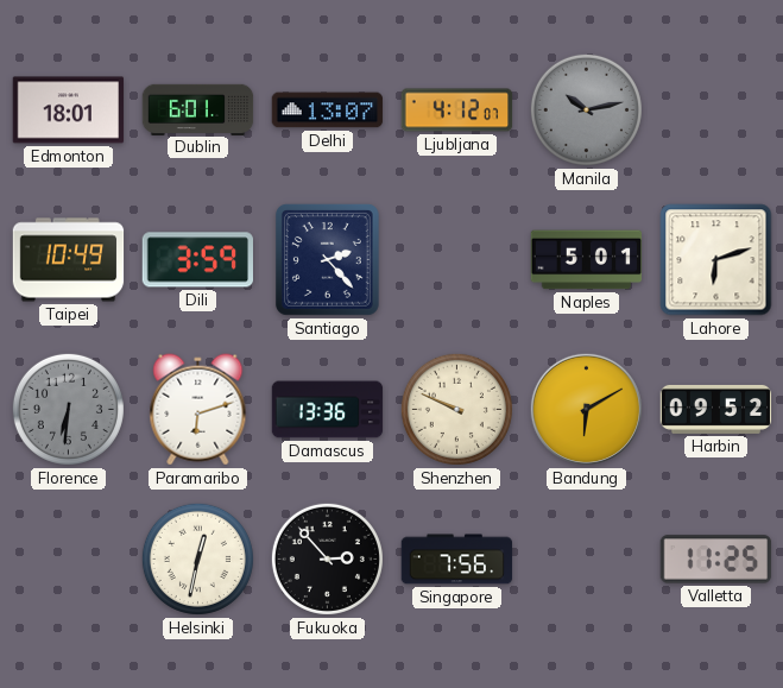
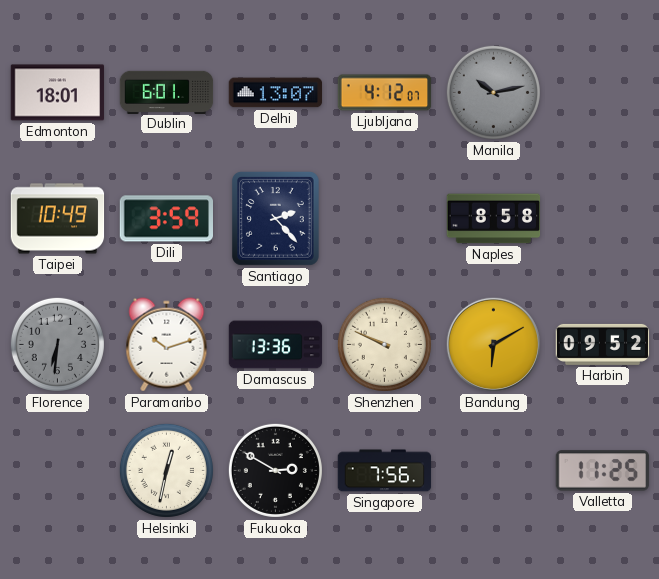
Naples: 5:01 -> 8:58
Lahore: 6:12 -> none
Paramaribo: 6:12 -> 10:12
Fukuoka: 2:53 -> 2:50
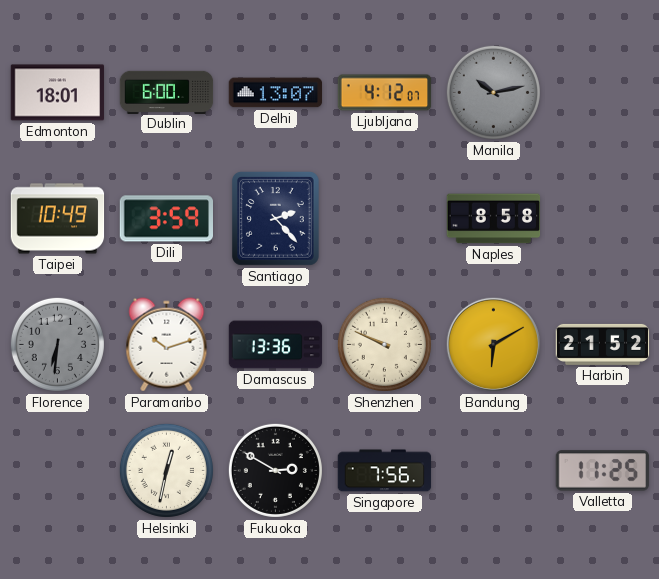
Dublin: 6:01 -> 6:00
Harbin: 09:52 -> 21:52
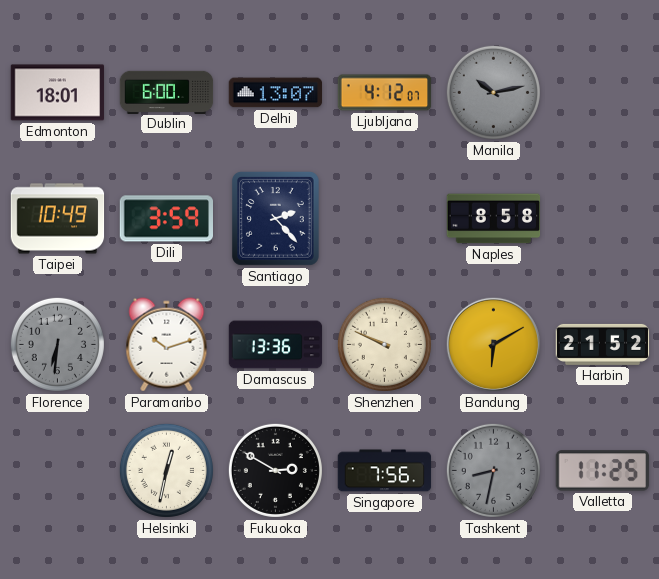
Tashkent: none -> 8:32
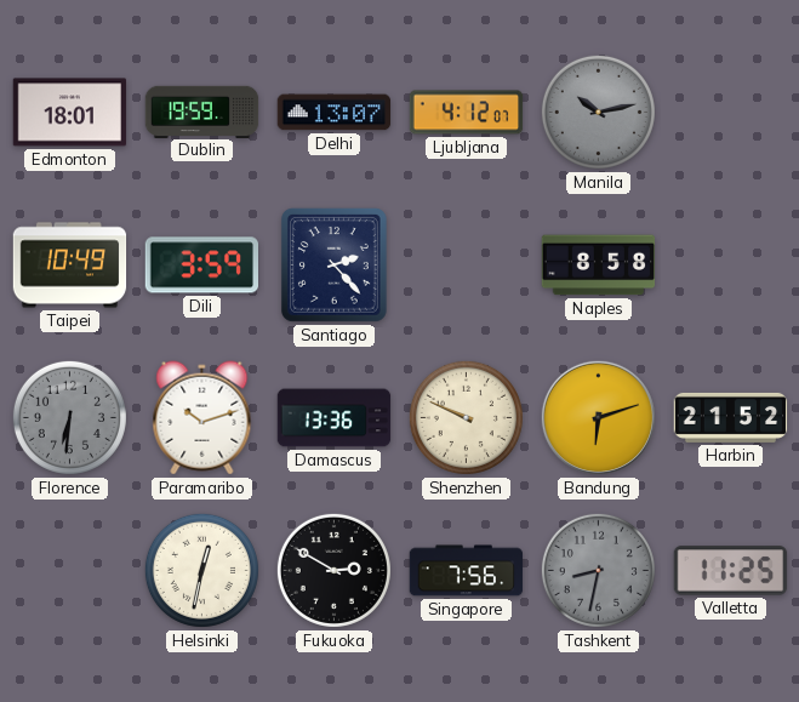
Dublin: 6:00 -> 19:59
Bandung: 6:10 -> 6:12
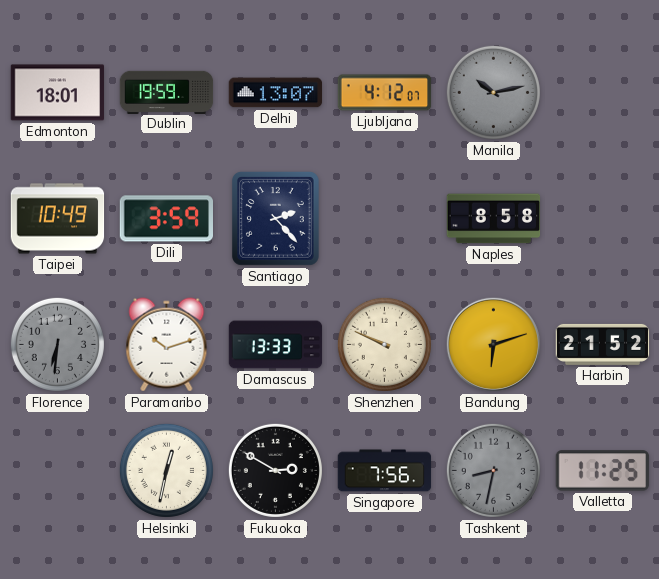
Damascus: 13:36 -> 13:33
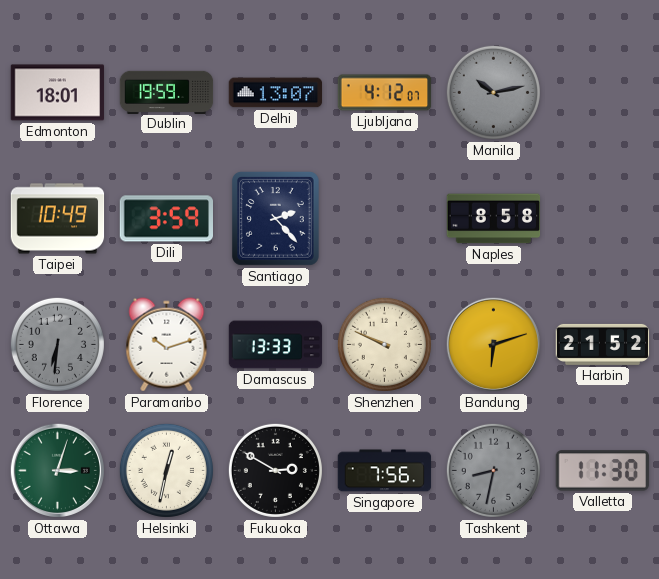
Ottawa: none -> 3:03
Valletta: 11:25 -> 11:30
